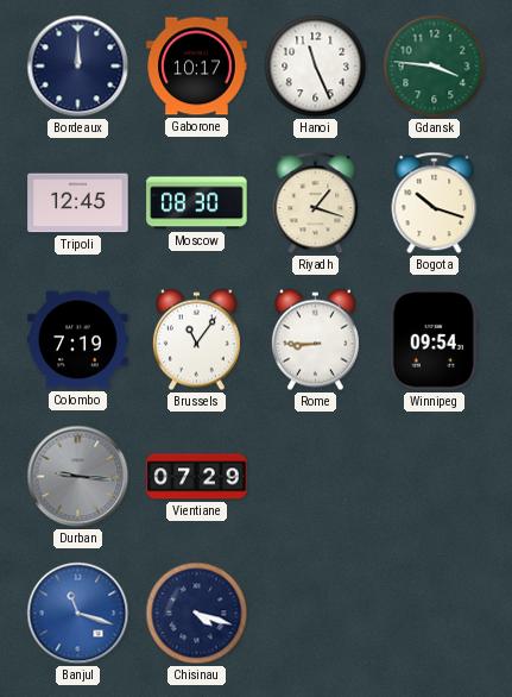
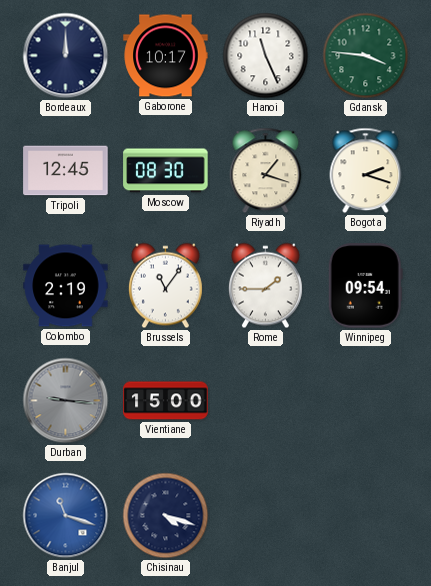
Bogota: 10:18 -> 2:18
Colombo: 7:19 -> 2:19
Rome: 8:45 -> 1:45
Vientiane: 07:29 -> 15:00
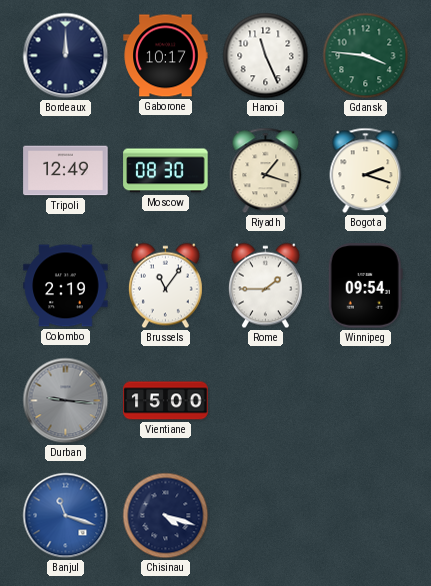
Tripoli: 12:45 -> 12:49
